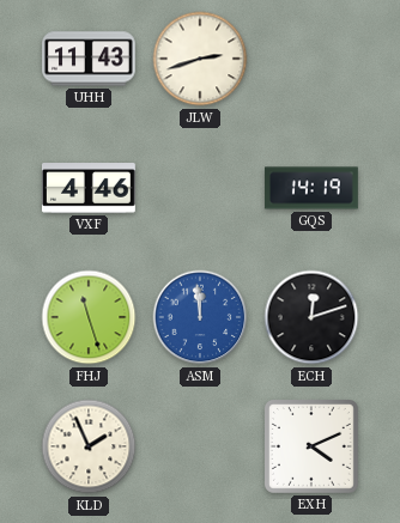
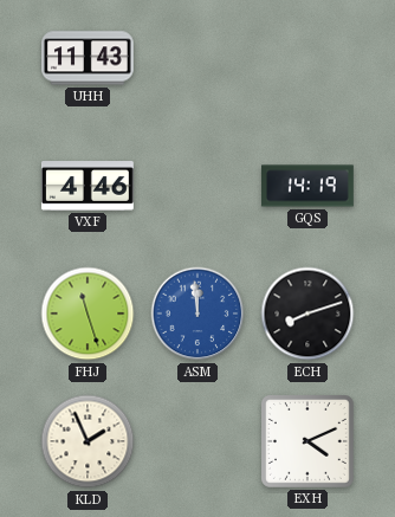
JLW: 2:42 -> none
ECH: 12:12 -> 8:12
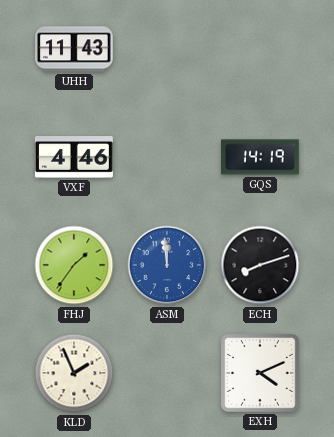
FHJ: 11:27 -> 1:36
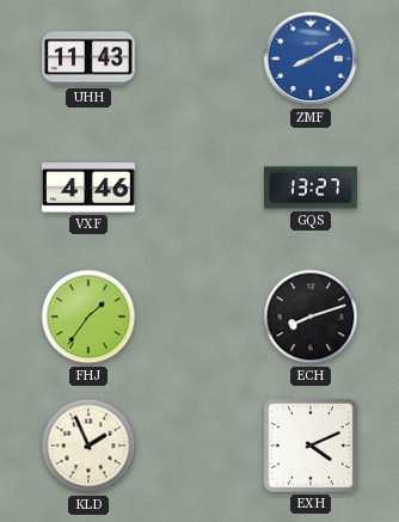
ZMF: none -> 8:10
GQS: 14:19 -> 13:27
ASM: 11:59 -> none
